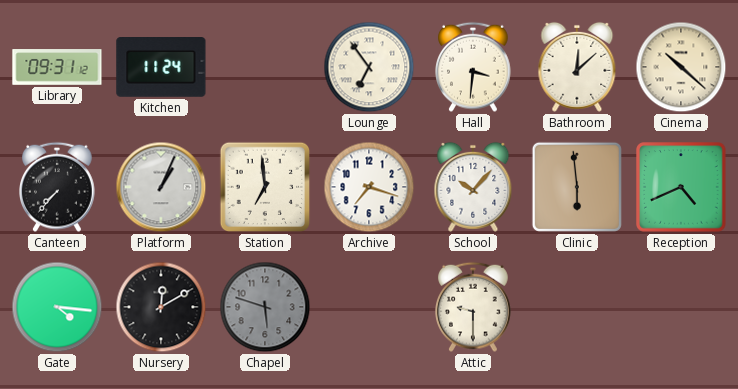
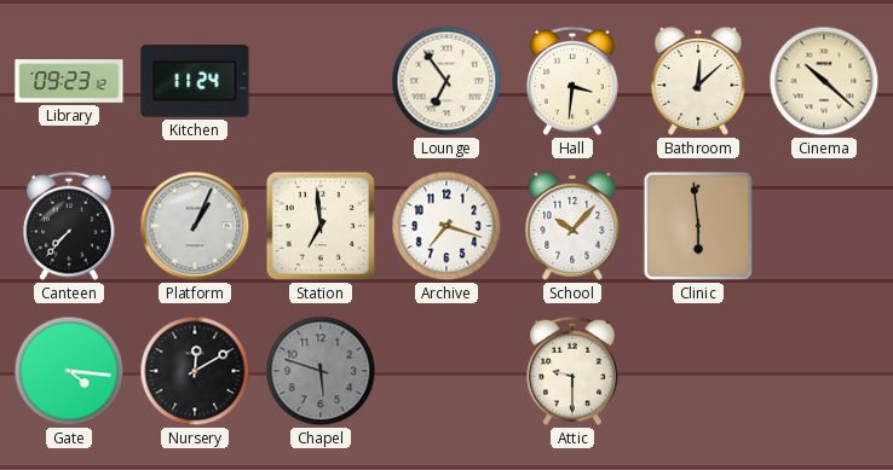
Library: 09:31 -> 09:23
Reception: 4:41 -> none
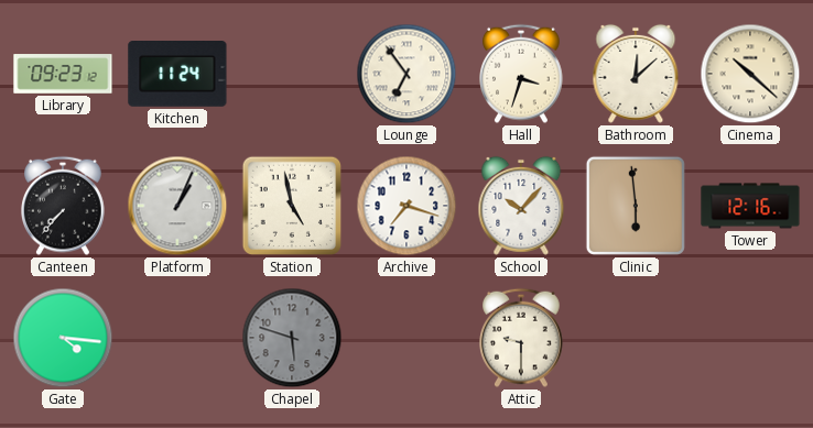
Hall: 3:31 -> 3:33
Station: 6:59 -> 4:58
Tower: none -> 12:16
Nursery: 12:10 -> none
